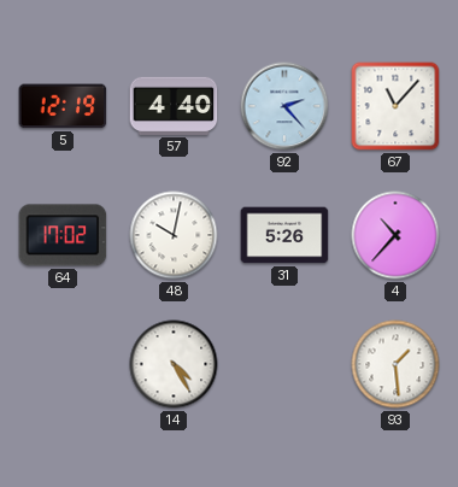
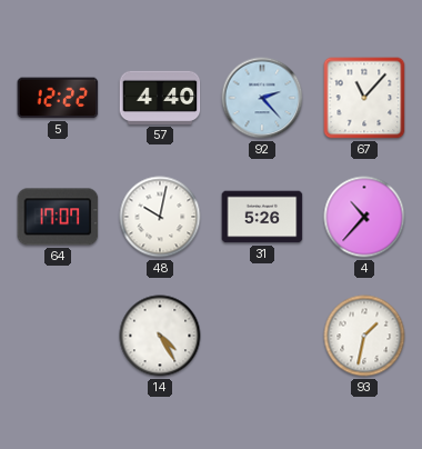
5: 12:19 -> 12:22
64: 17:02 -> 17:07
93: 1:29 -> 1:32
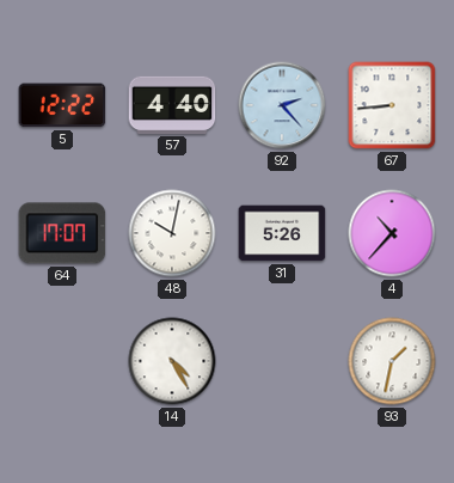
67: 11:07 -> 8:44
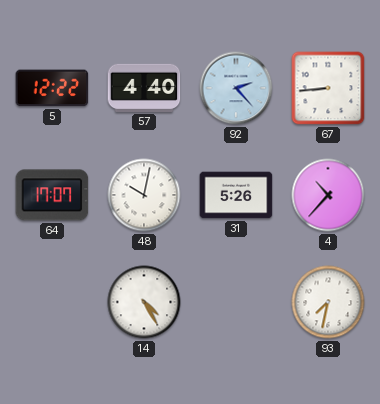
93: 1:32 -> 7:32
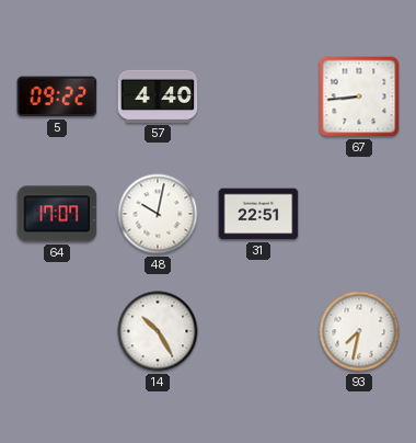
5: 12:22 -> 09:22
92: 2:23 -> none
31: 5:26 -> 22:51
4: 10:37 -> none
14: 4:25 -> 10:25
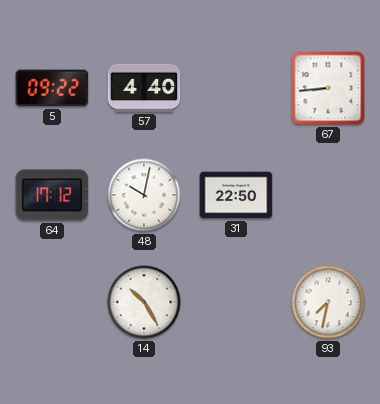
64: 17:07 -> 17:12
31: 22:51 -> 22:50
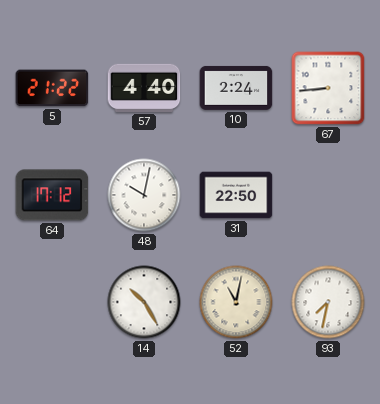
5: 09:22 -> 21:22
10: none -> 2:24
52: none -> 11:02
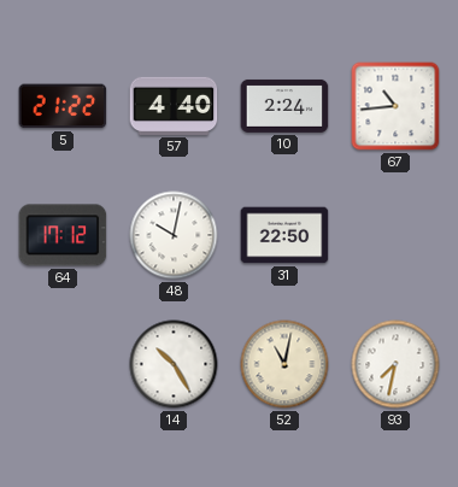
67: 8:44 -> 10:44
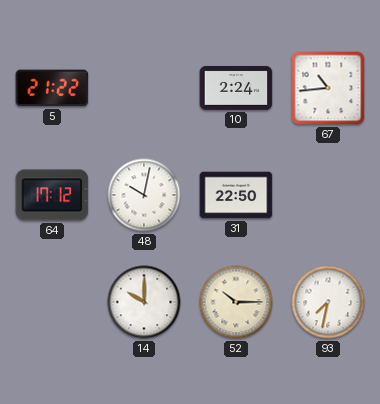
57: 4:40 -> none
14: 10:25 -> 10:00
52: 11:02 -> 10:15
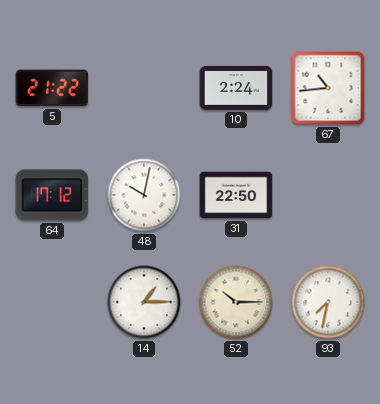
14: 10:00 -> 1:15
